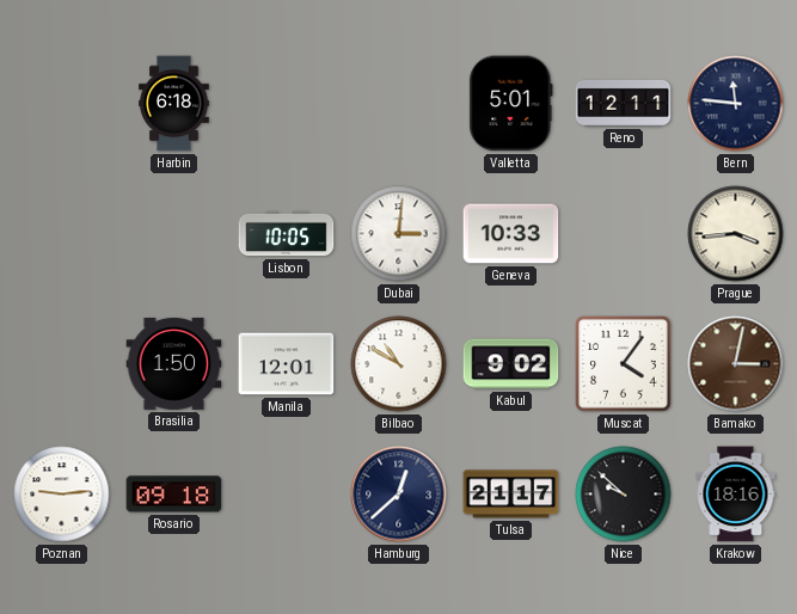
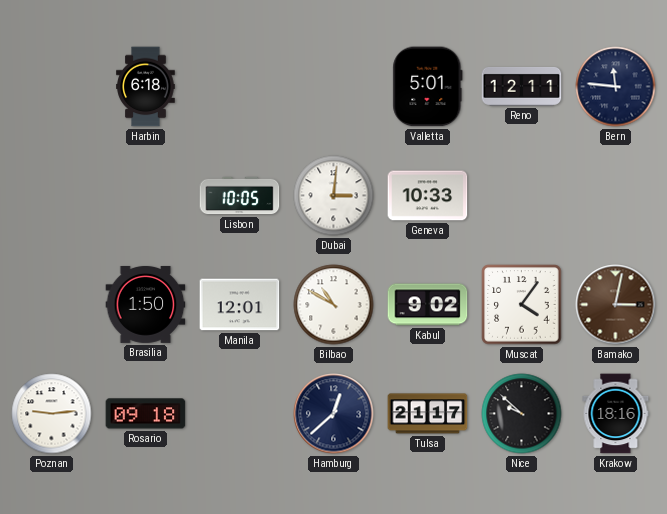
Prague: 3:44 -> none
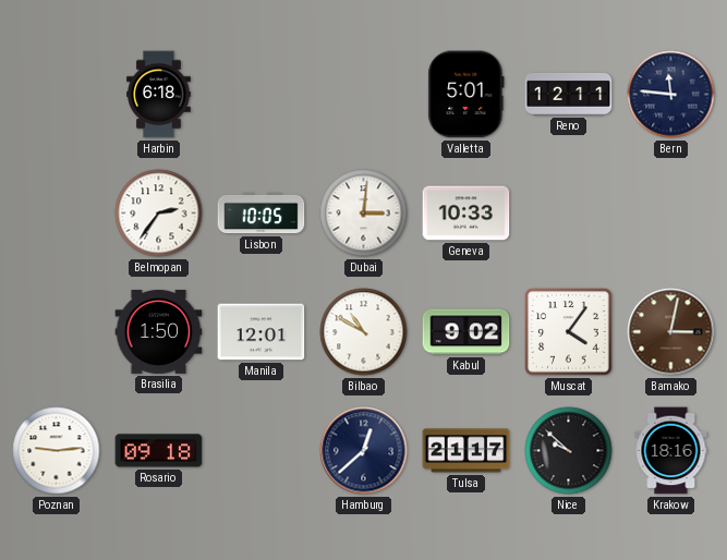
Belmopan: none -> 2:36
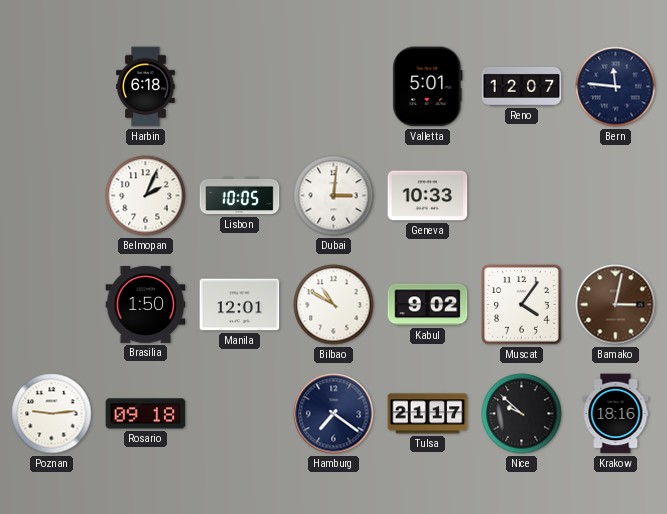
Reno: 12:11 -> 12:07
Belmopan: 2:36 -> 2:04
Hamburg: 12:38 -> 7:21
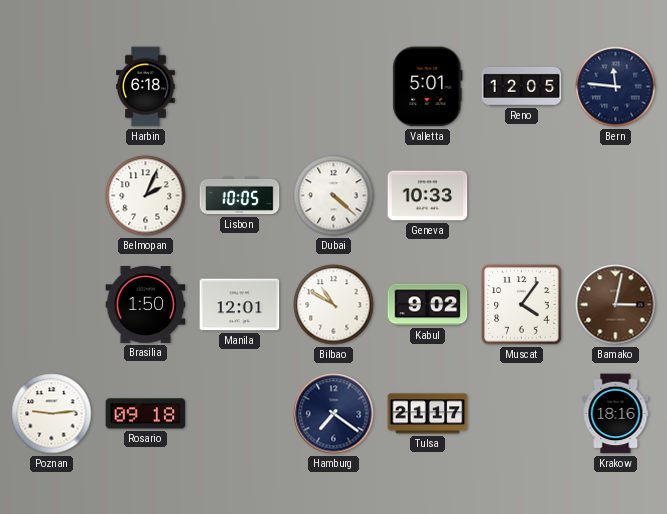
Reno: 12:07 -> 12:05
Dubai: 3:01 -> 4:22
Nice: 9:52 -> none
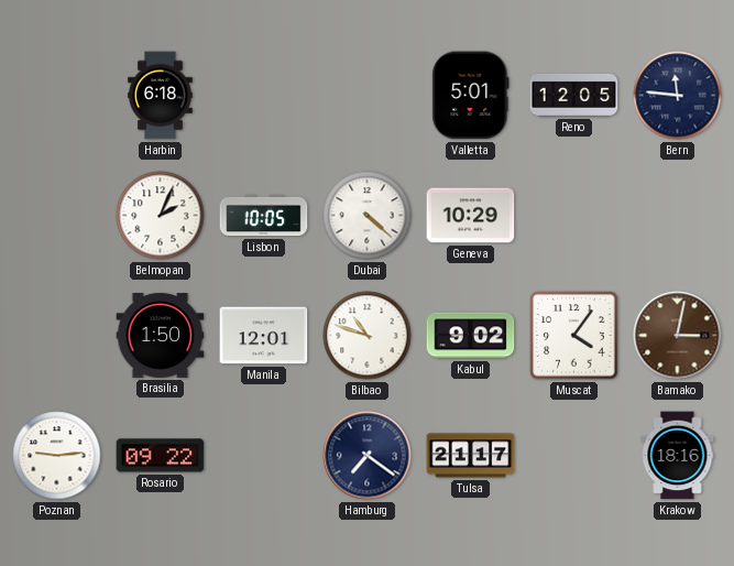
Geneva: 10:33 -> 10:29
Bilbao: 10:50 -> 10:48
Rosario: 09:18 -> 09:22
